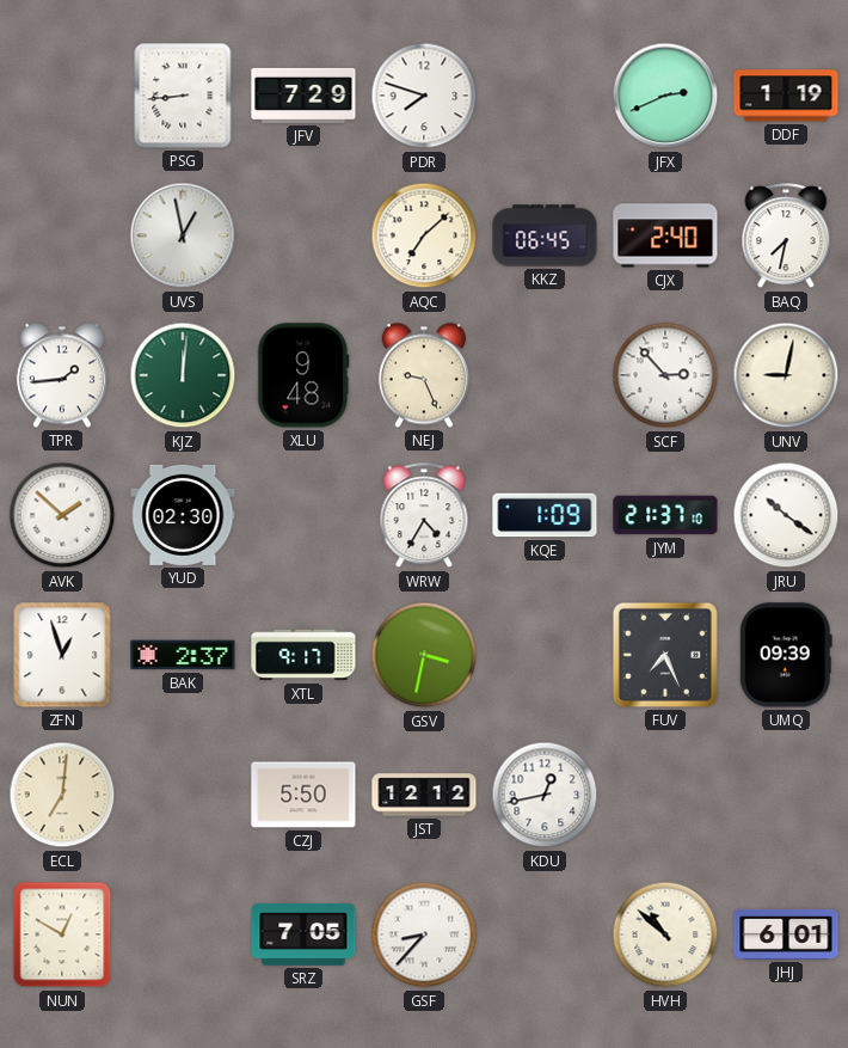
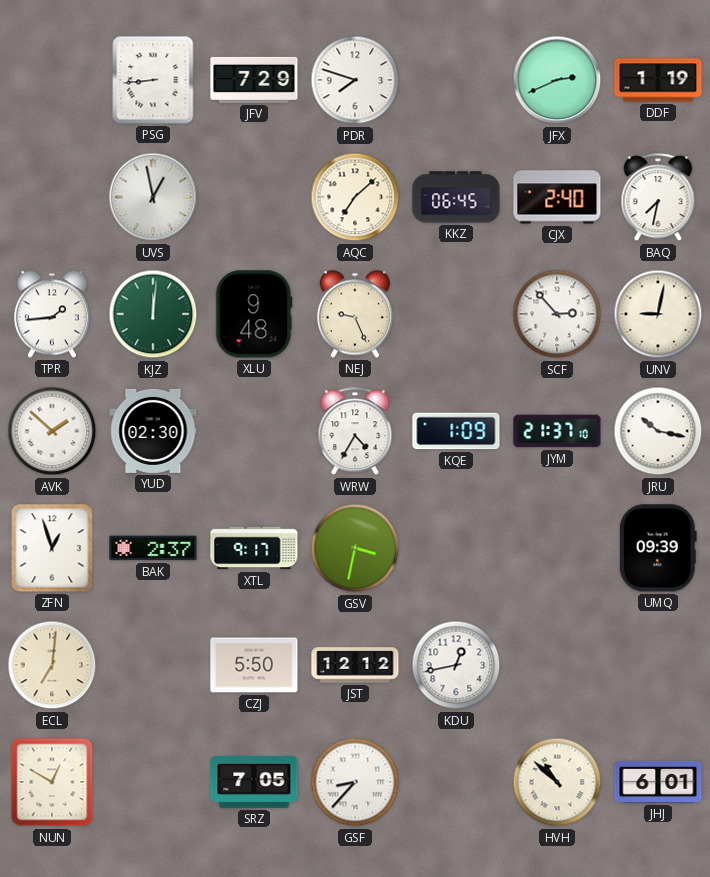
JRU: 10:21 -> 10:17
FUV: 7:26 -> none
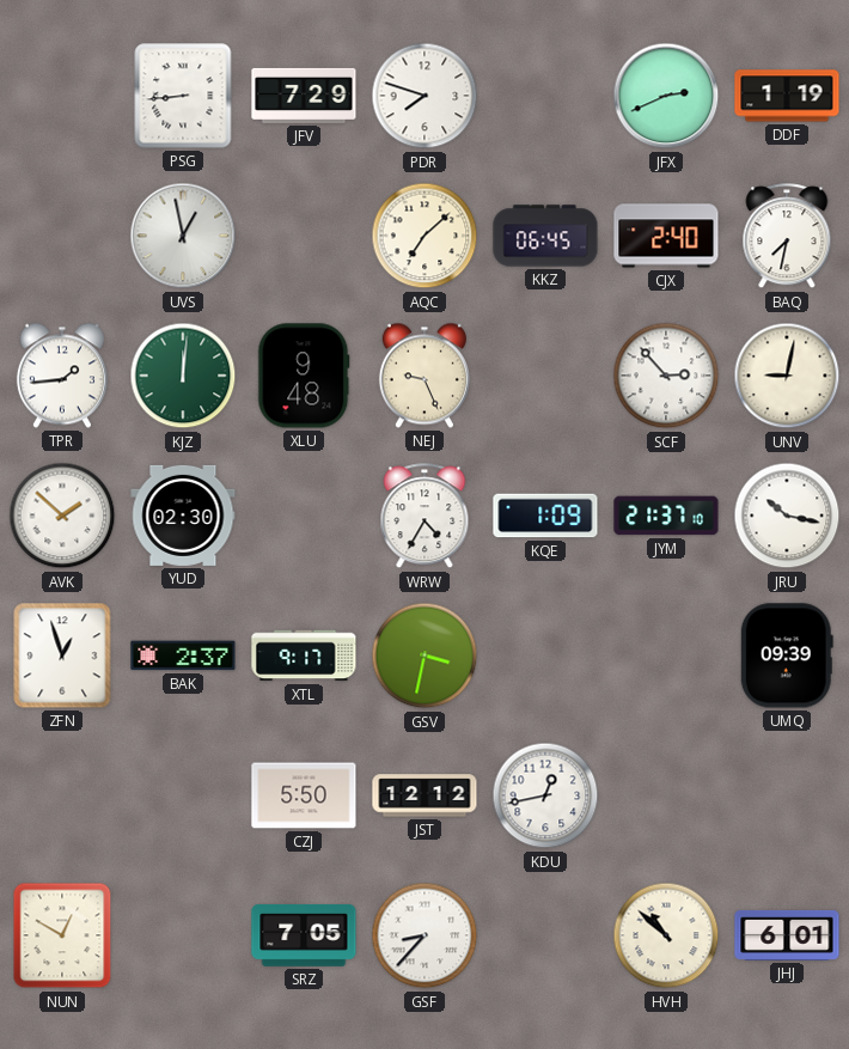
ECL: 7:01 -> none
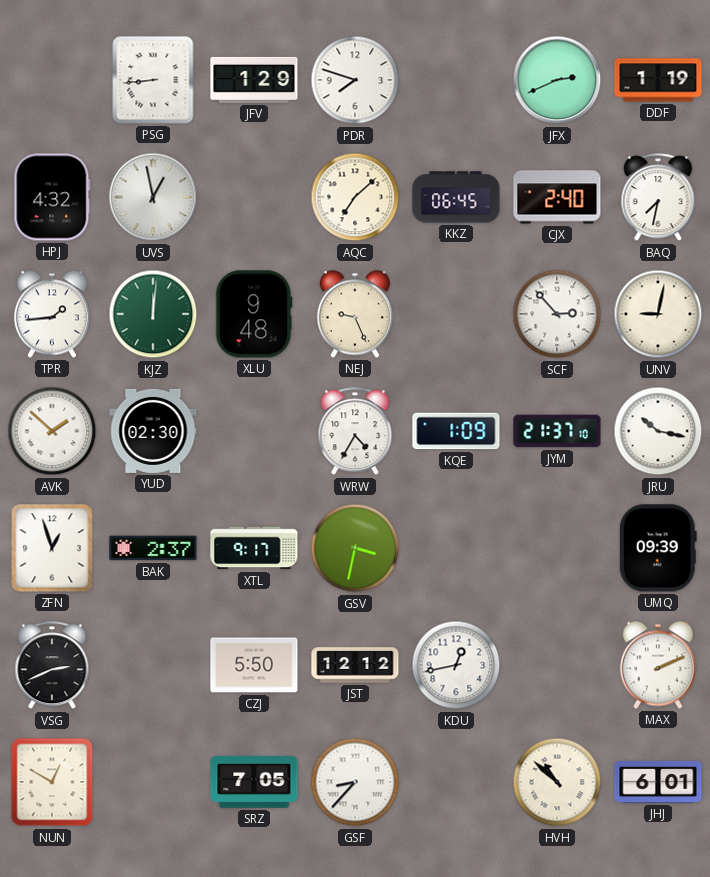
JFV: 7:29 -> 1:29
HPJ: none -> 4:32
VSG: none -> 2:41
MAX: none -> 2:11
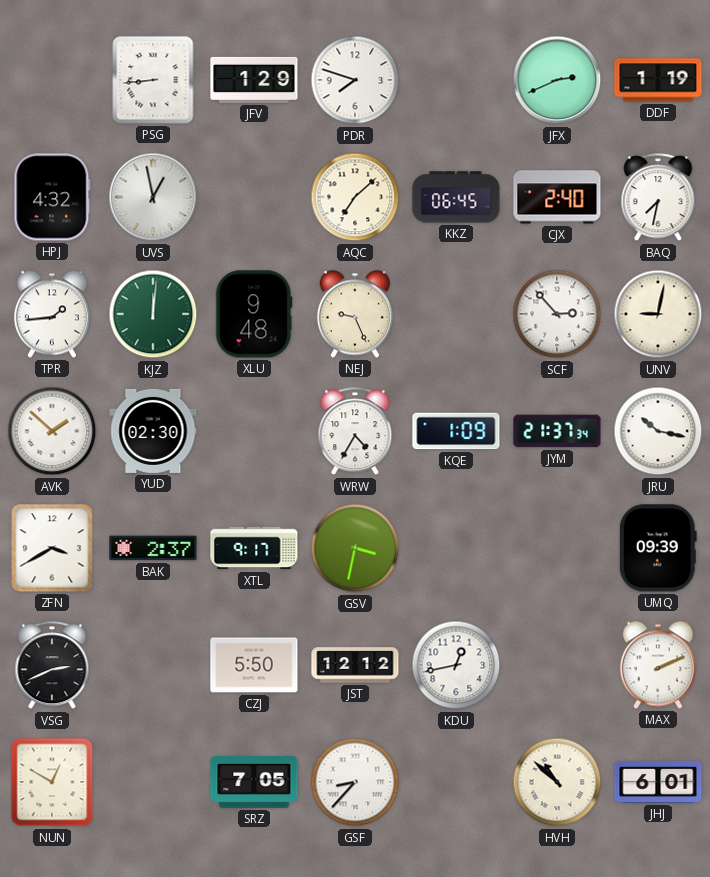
JYM: 21:37:10 -> 21:37:34
ZFN: 12:57 -> 3:40
